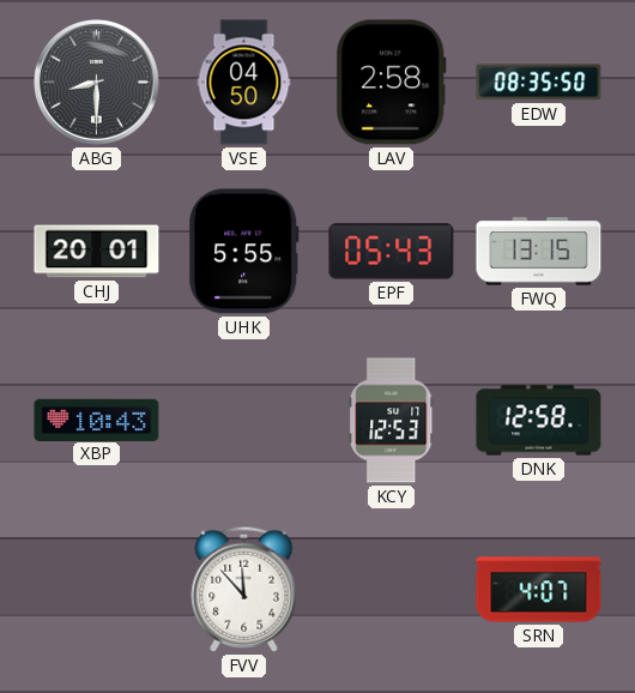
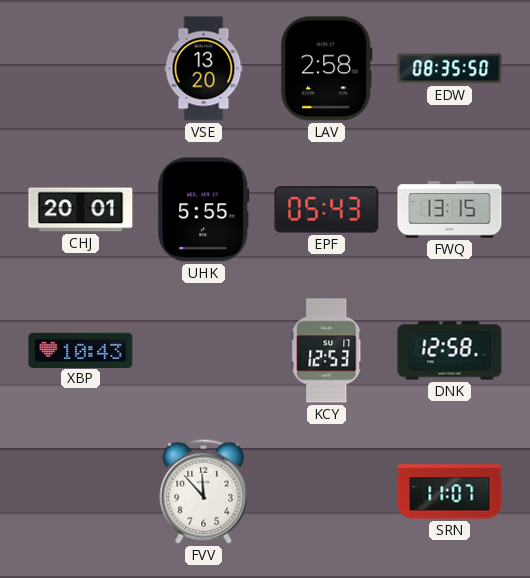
ABG: 8:30 -> none
VSE: 04:50 -> 13:20
SRN: 4:07 -> 11:07
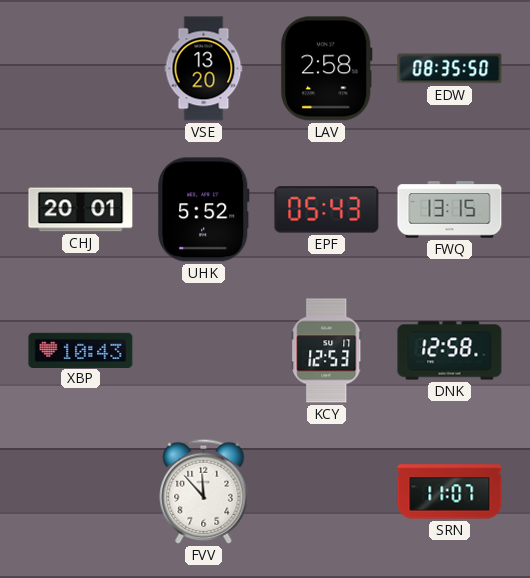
UHK: 5:55 -> 5:52
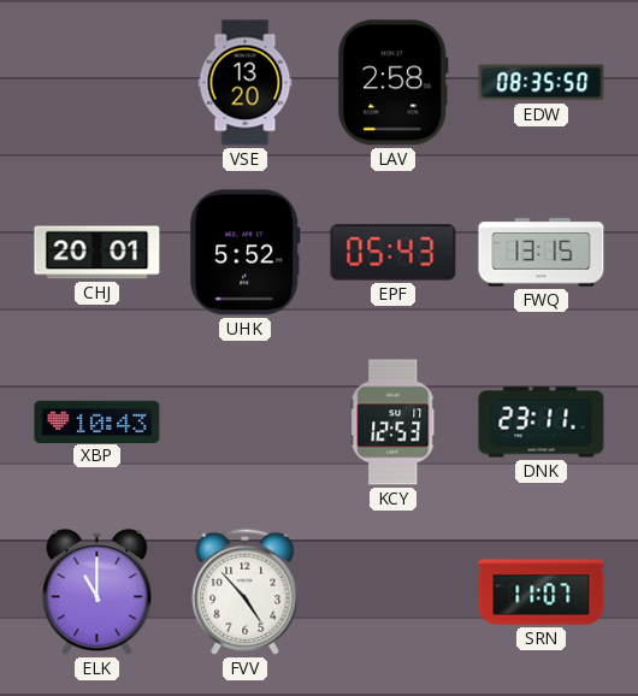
DNK: 12:58 -> 23:11
ELK: none -> 11:00
FVV: 11:53 -> 4:53
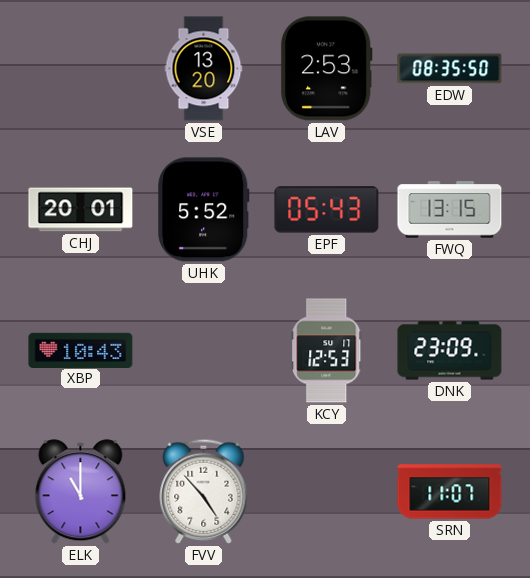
LAV: 2:58 -> 2:53
DNK: 23:11 -> 23:09
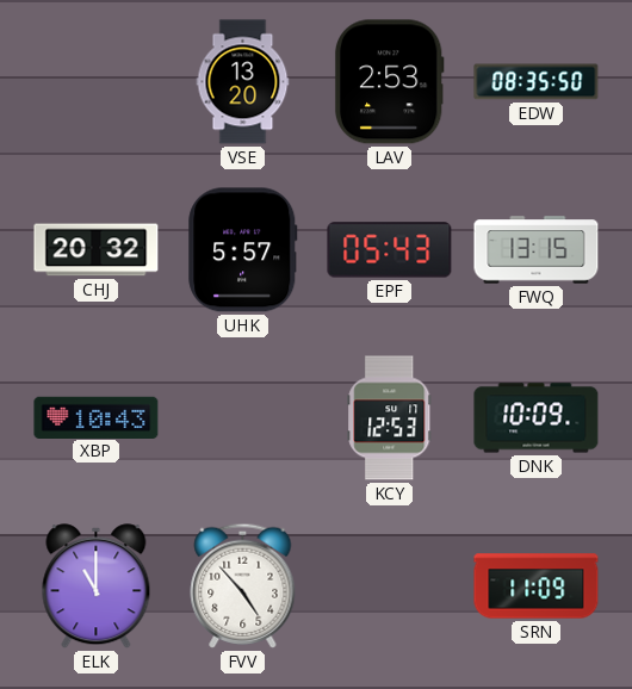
CHJ: 20:01 -> 20:32
UHK: 5:52 -> 5:57
DNK: 23:09 -> 10:09
SRN: 11:07 -> 11:09
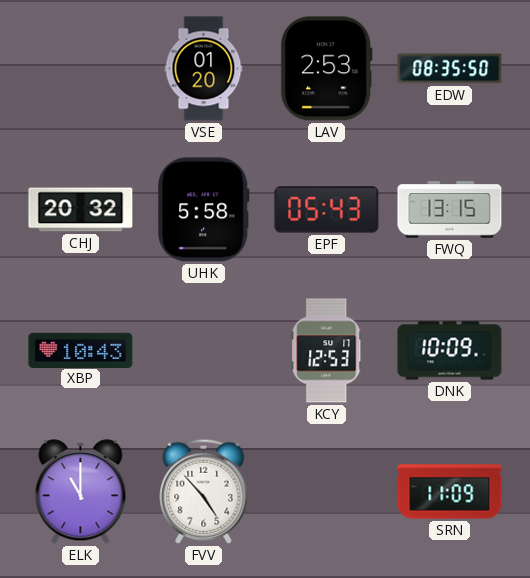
VSE: 13:20 -> 01:20
UHK: 5:57 -> 5:58
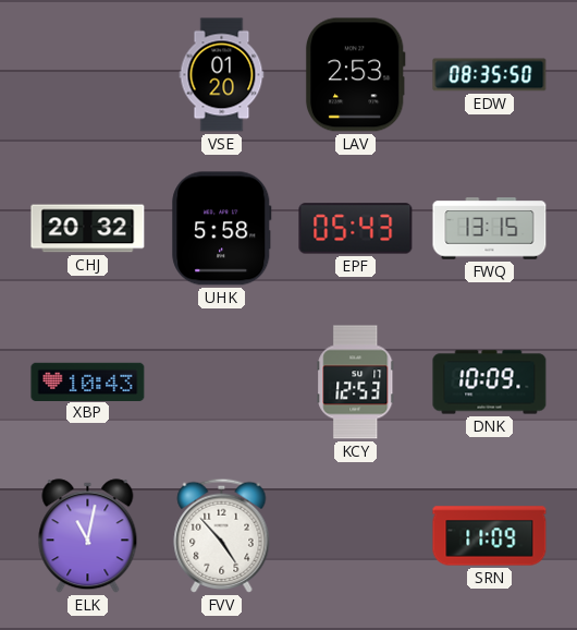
ELK: 11:00 -> 11:02
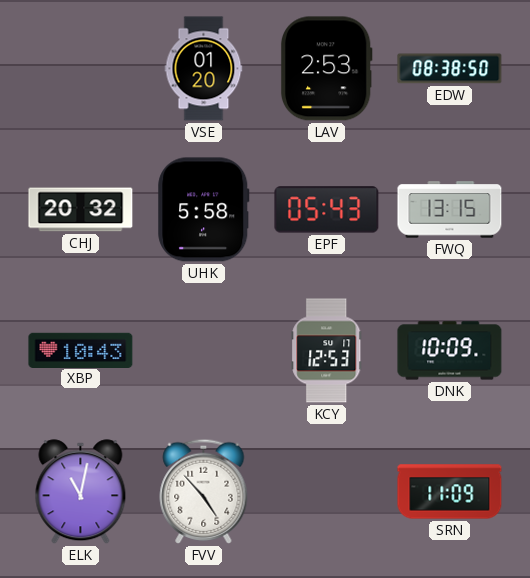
EDW: 08:35 -> 08:38
